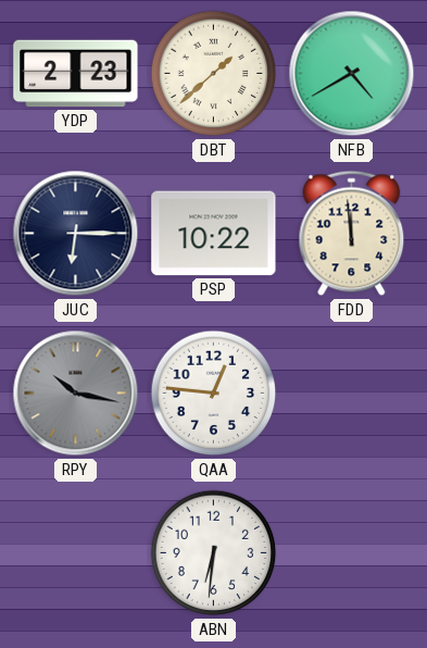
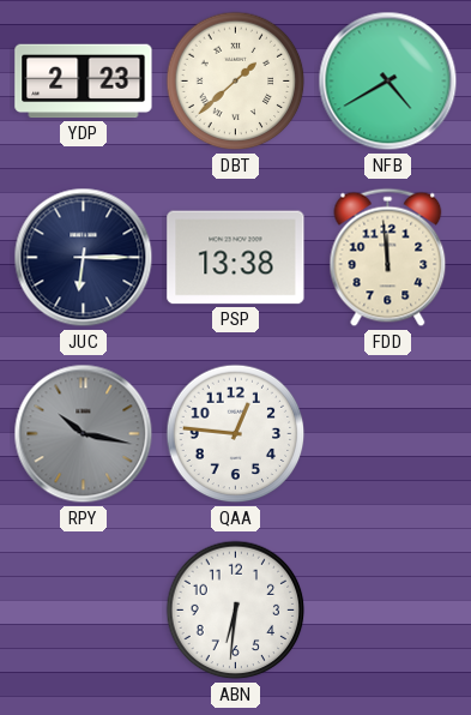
PSP: 10:22 -> 13:38
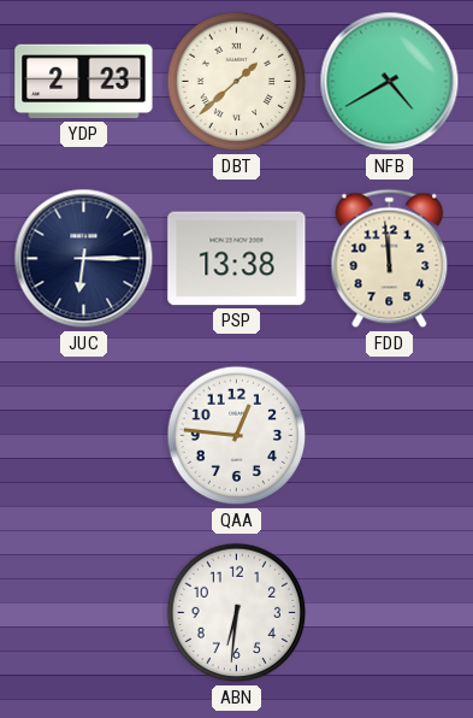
RPY: 10:17 -> none
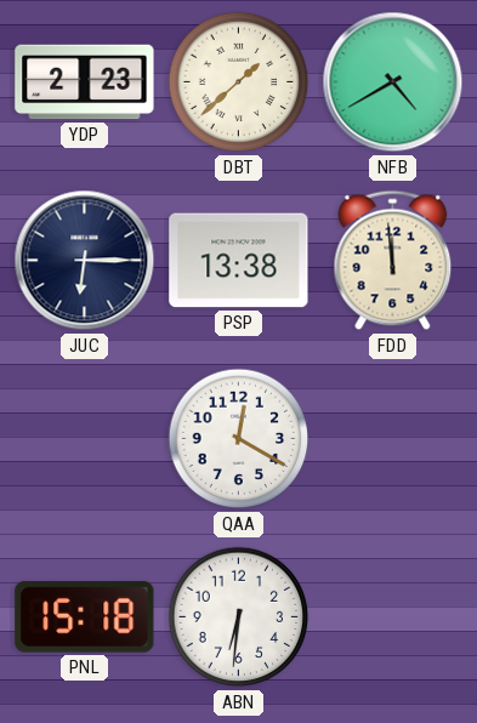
QAA: 12:46 -> 12:20
PNL: none -> 15:18
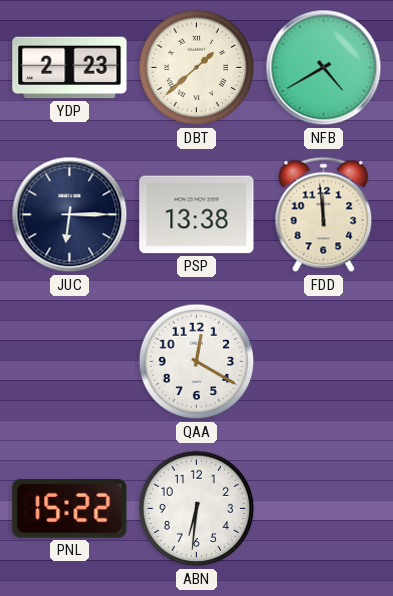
PNL: 15:18 -> 15:22
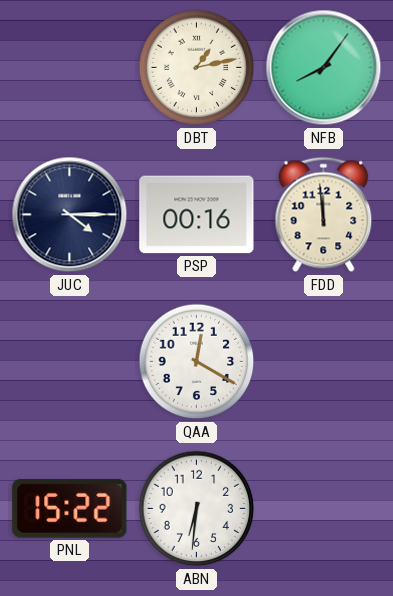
YDP: 2:23 -> none
DBT: 1:38 -> 1:13
NFB: 4:40 -> 8:06
JUC: 6:15 -> 4:15
PSP: 13:38 -> 00:16
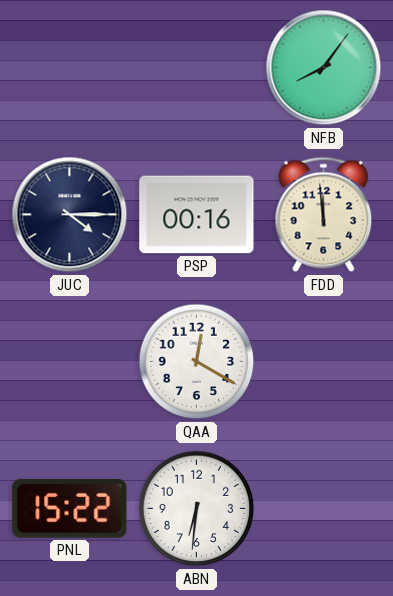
DBT: 1:13 -> none
